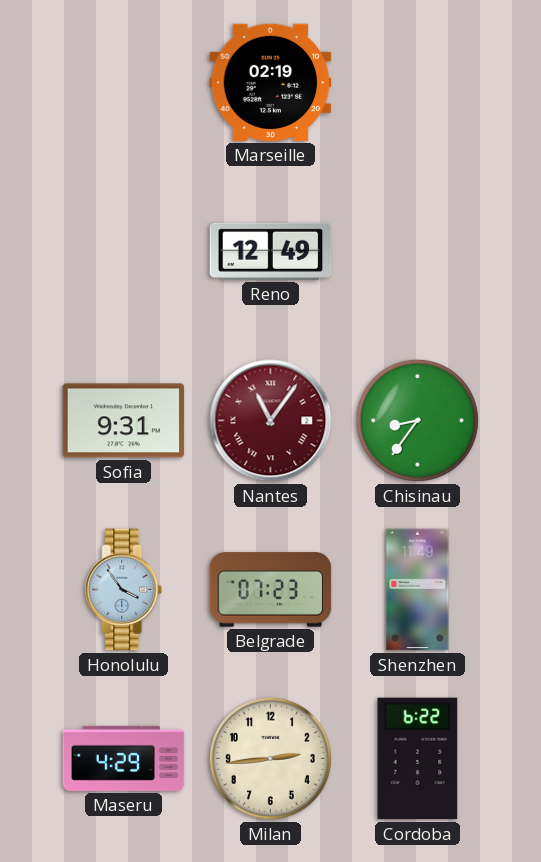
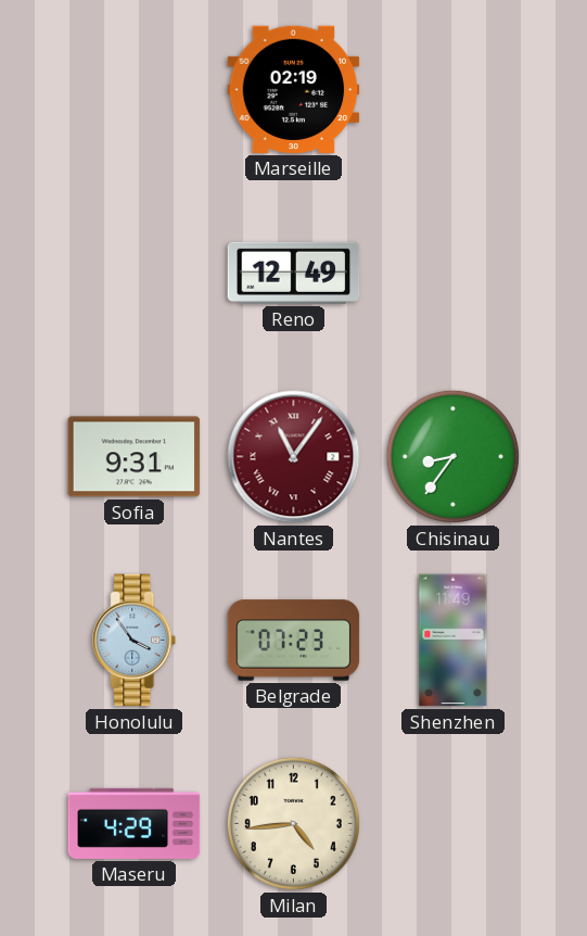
Milan: 2:44 -> 4:44
Cordoba: 6:22 -> none
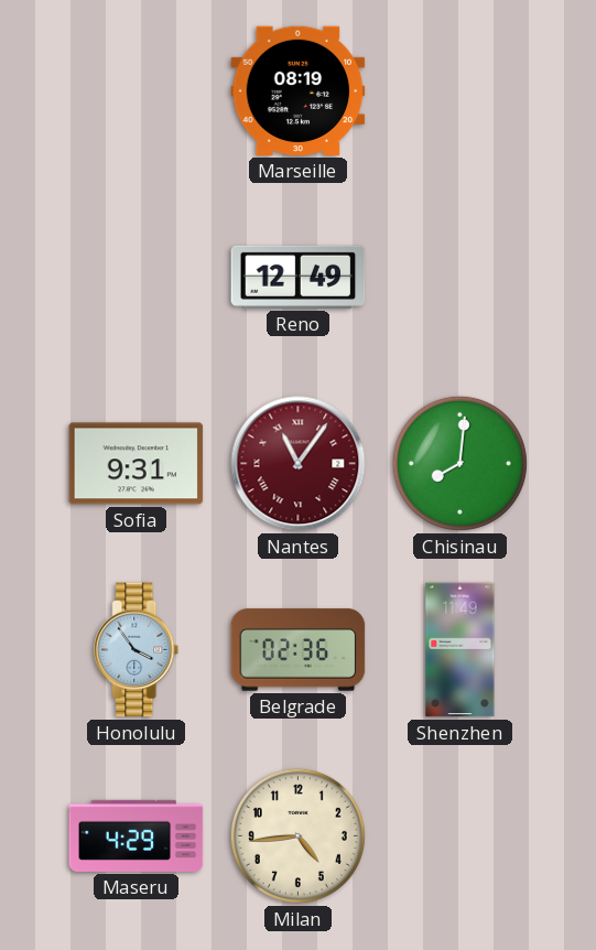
Marseille: 02:19 -> 08:19
Chisinau: 8:36 -> 8:01
Belgrade: 07:23 -> 02:36
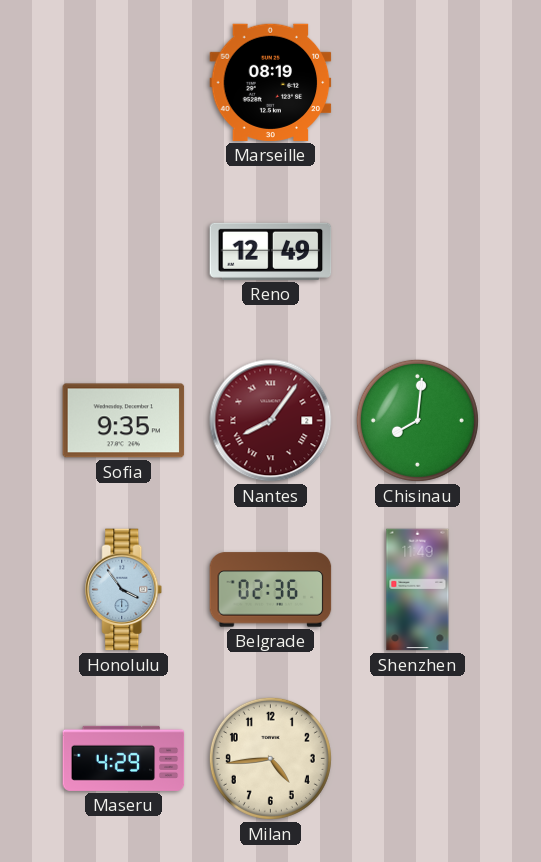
Sofia: 9:31 -> 9:35
Nantes: 11:06 -> 8:06
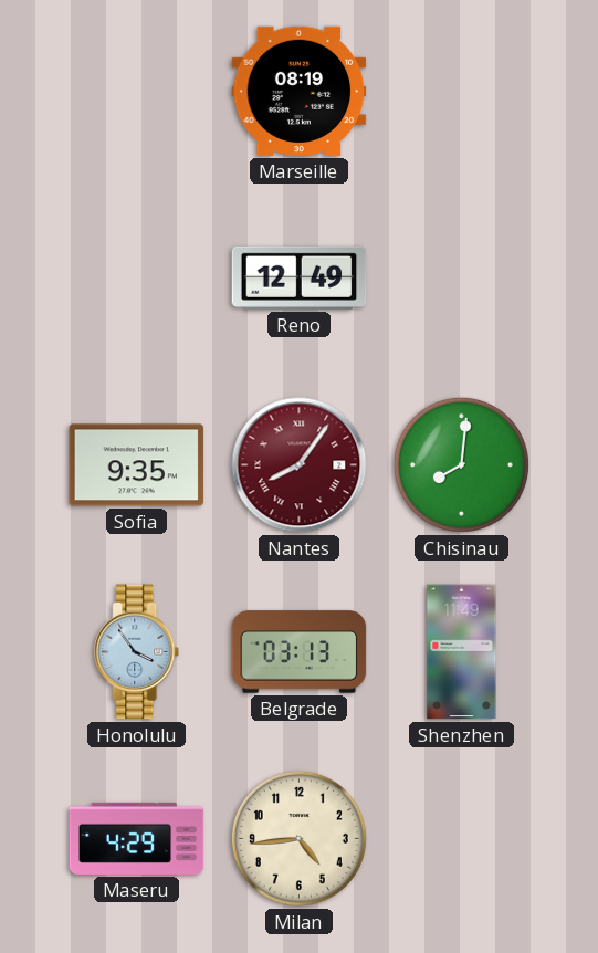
Belgrade: 02:36 -> 03:13
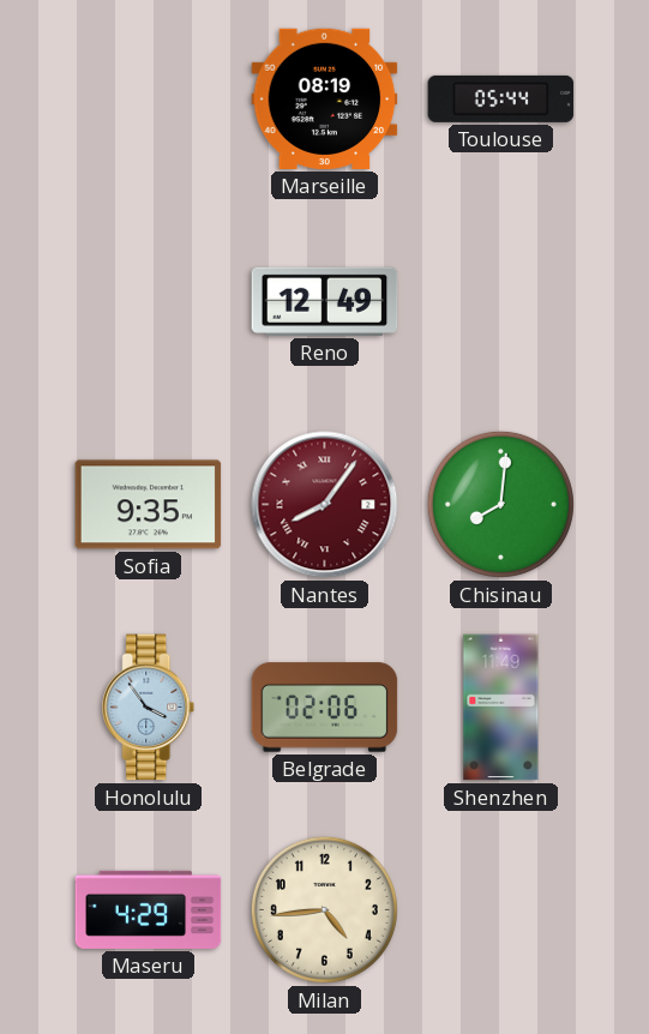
Toulouse: none -> 05:44
Belgrade: 03:13 -> 02:06
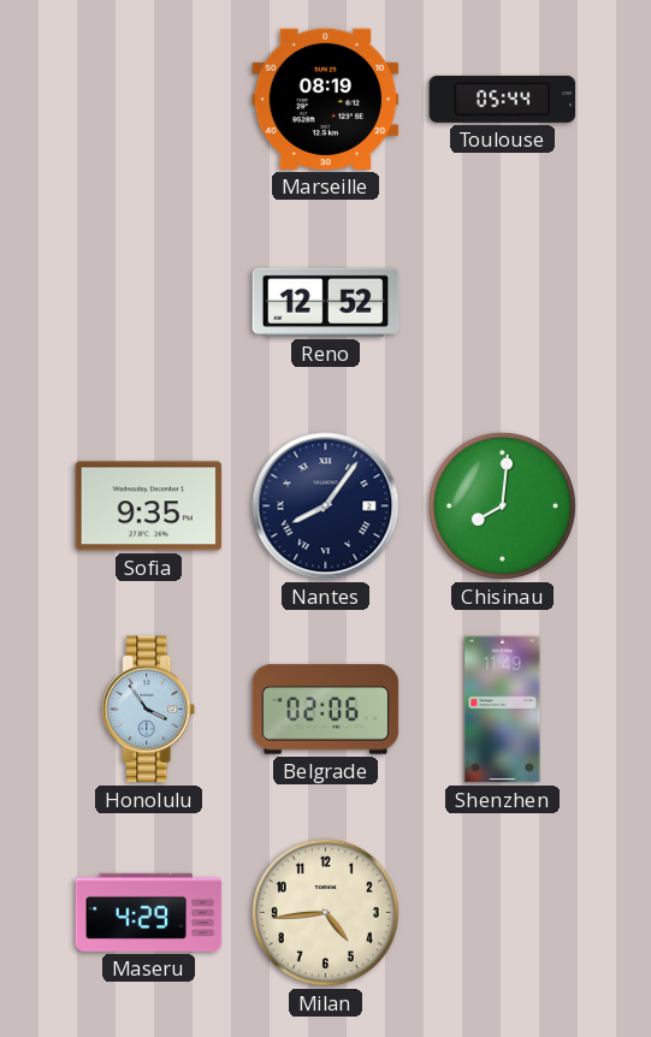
Reno: 12:49 -> 12:52
Nantes dial: burgundy -> navy
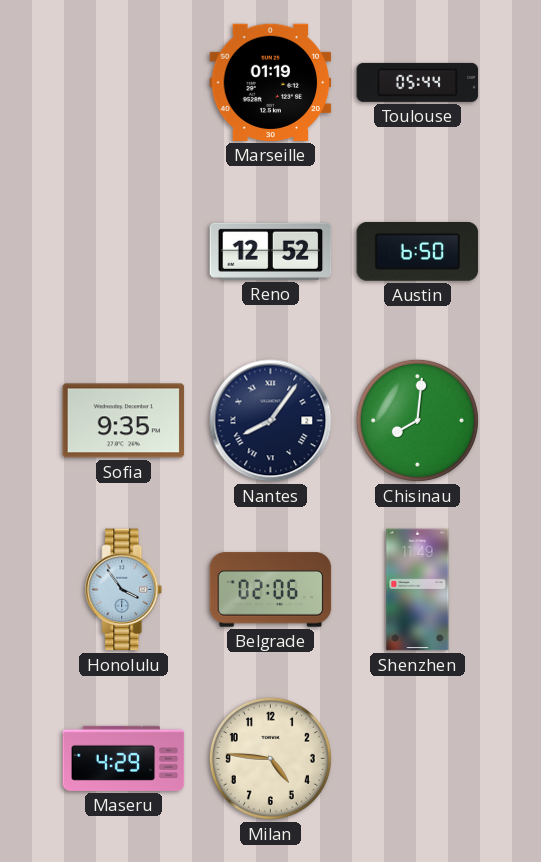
Marseille: 08:19 -> 01:19
Austin: none -> 6:50
Milan: 4:44 -> 4:46
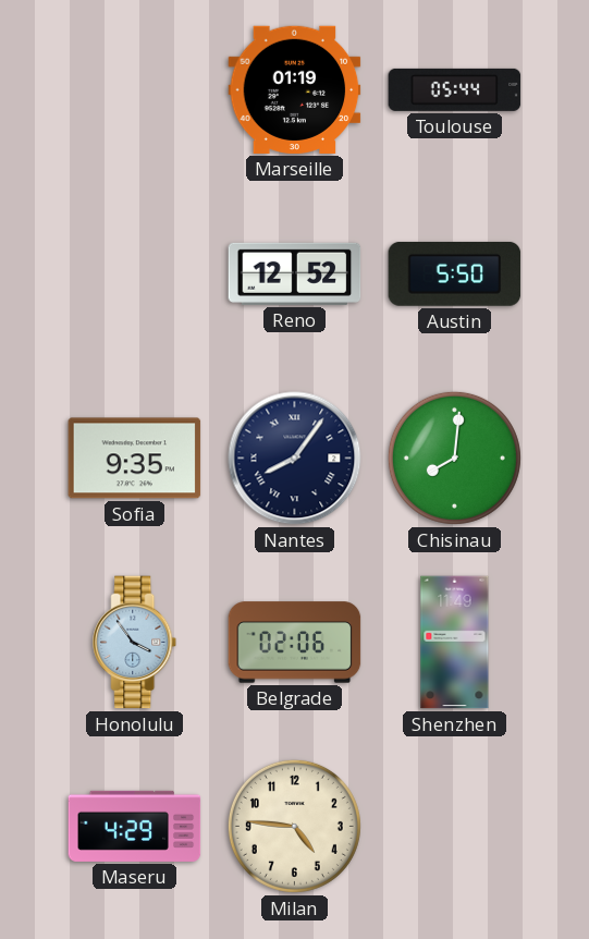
Austin: 6:50 -> 5:50
